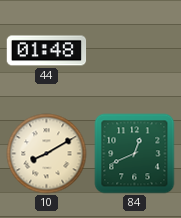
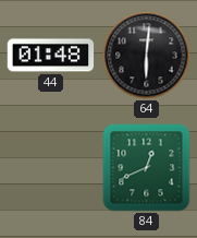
64: none -> 6:01
10: 8:10 -> none
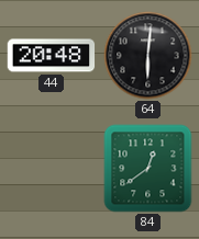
44: 01:48 -> 20:48
84: 12:41 -> 12:39
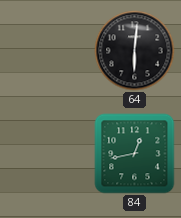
44: 20:48 -> none
84: 12:39 -> 12:43
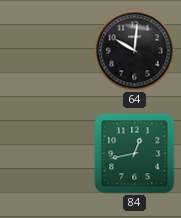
64: 6:01 -> 10:01
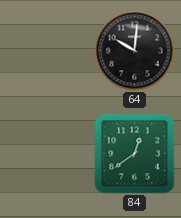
84: 12:43 -> 12:39
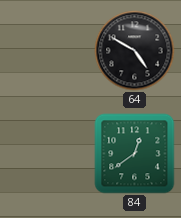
64: 10:01 -> 4:50
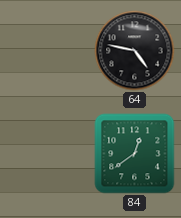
64: 4:50 -> 4:47
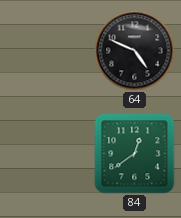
64: 4:47 -> 4:49
